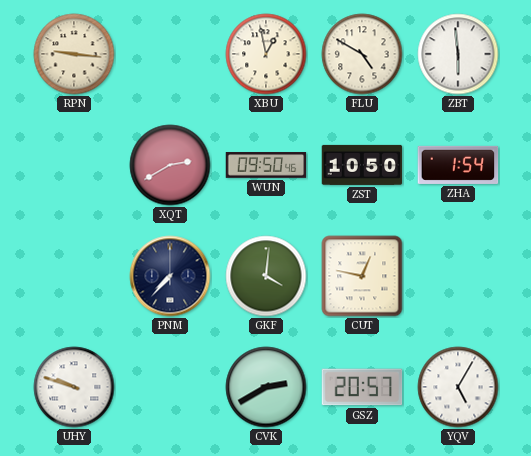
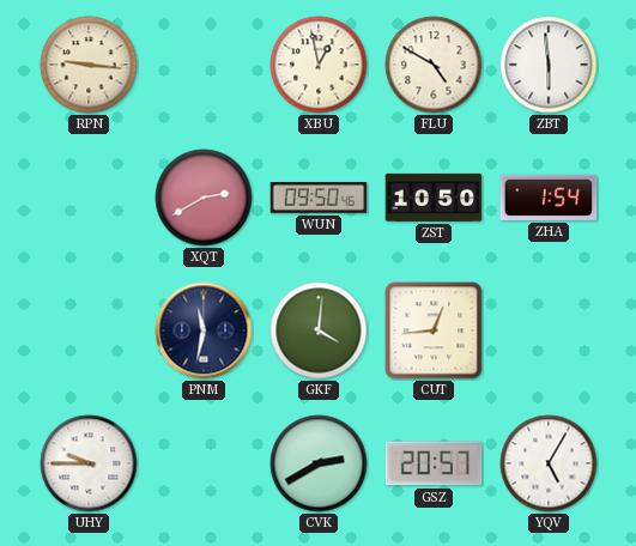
PNM: 7:37 -> 11:32
CUT: 12:47 -> 12:44
UHY: 9:48 -> 9:45
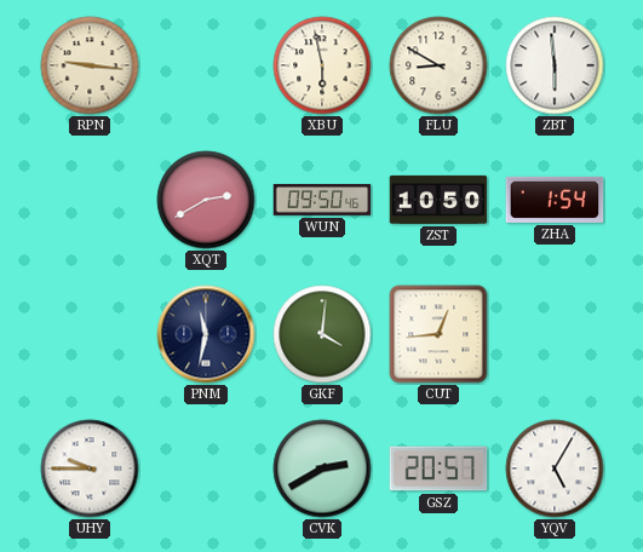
XBU: 12:58 -> 5:58
FLU: 4:50 -> 8:50
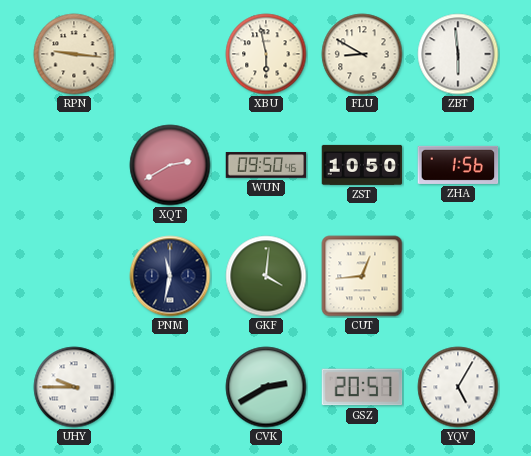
ZHA: 1:54 -> 1:56
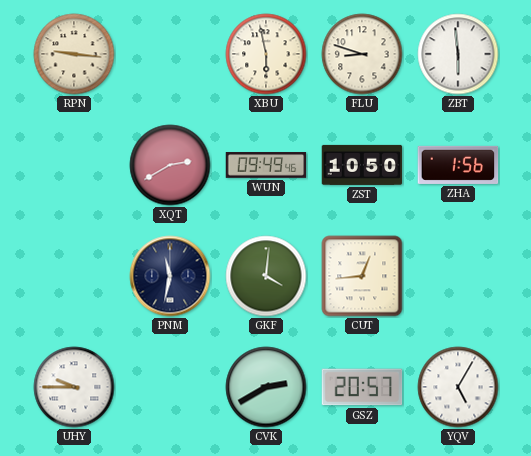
FLU: 8:50 -> 8:48
WUN: 09:50 -> 09:49
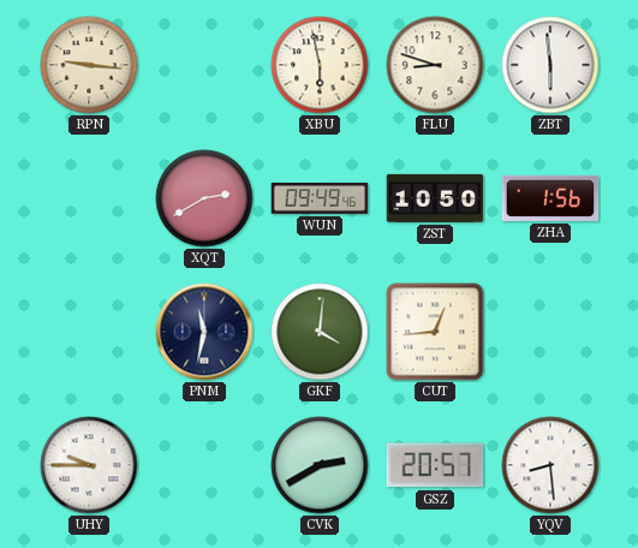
YQV: 5:05 -> 8:29
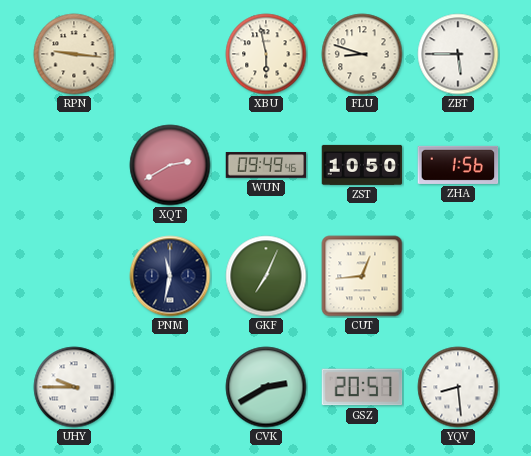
ZBT: 5:59 -> 5:45
GKF: 4:01 -> 7:04
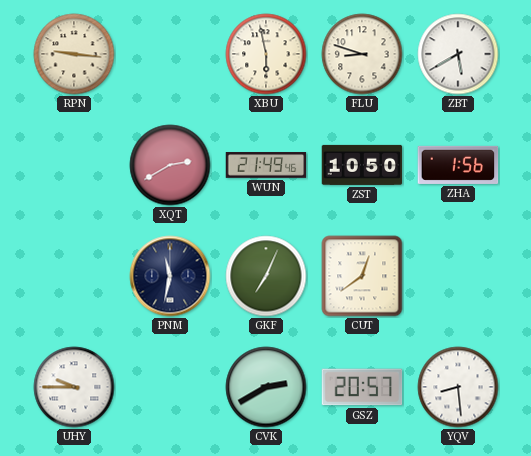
ZBT: 5:45 -> 5:40
WUN: 09:49 -> 21:49
CUT: 12:44 -> 12:39
